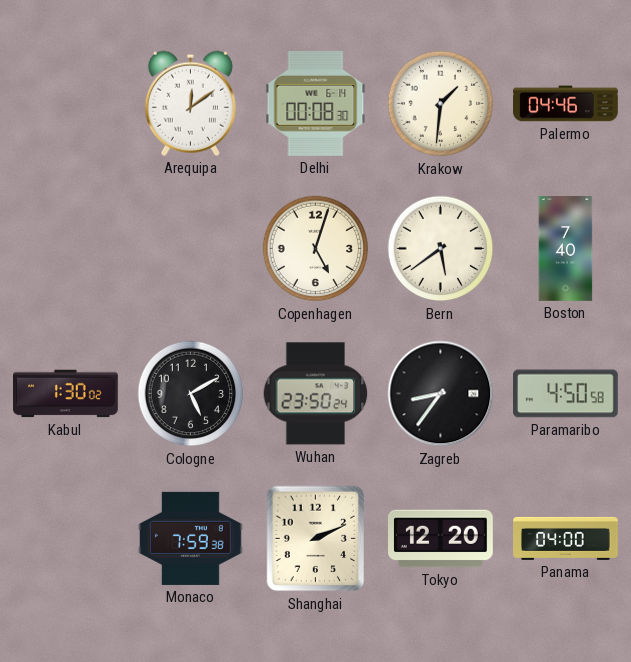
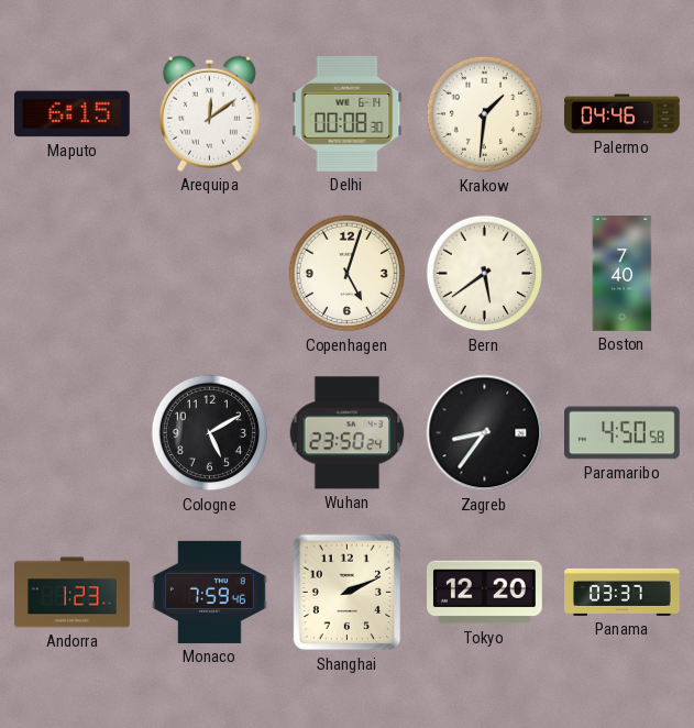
Maputo: none -> 6:15
Kabul: 1:30 -> none
Andorra: none -> 1:23
Monaco: 7:59:38 -> 7:59:46
Panama: 04:00 -> 03:37
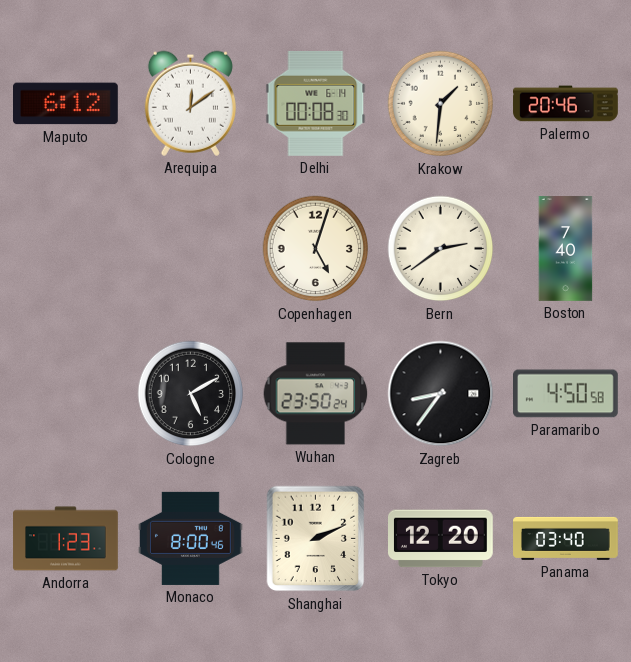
Maputo: 6:15 -> 6:12
Palermo: 04:46 -> 20:46
Bern: 5:39 -> 2:39
Monaco: 7:59 -> 8:00
Panama: 03:37 -> 03:40
